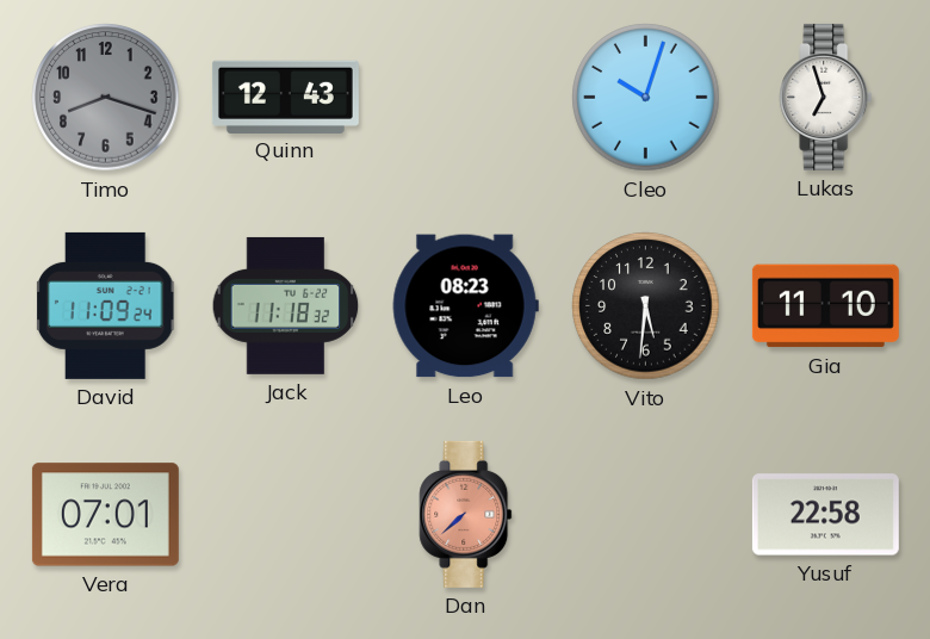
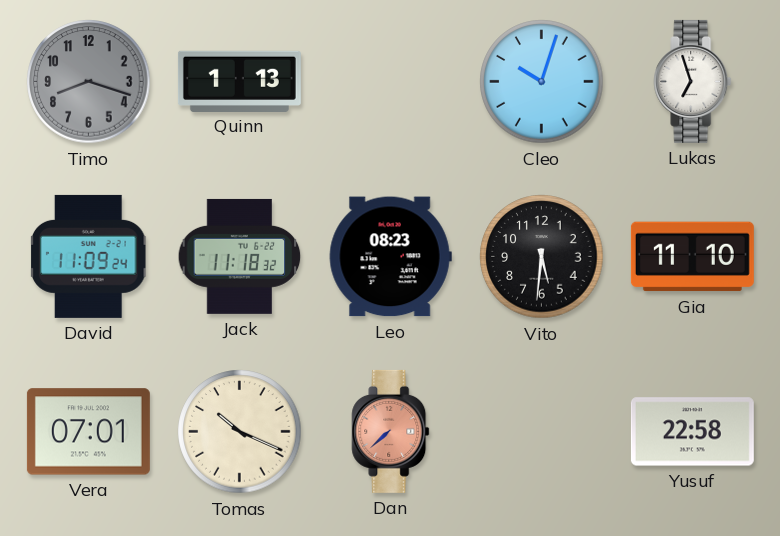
Quinn: 12:43 -> 1:13
Tomas: none -> 10:19
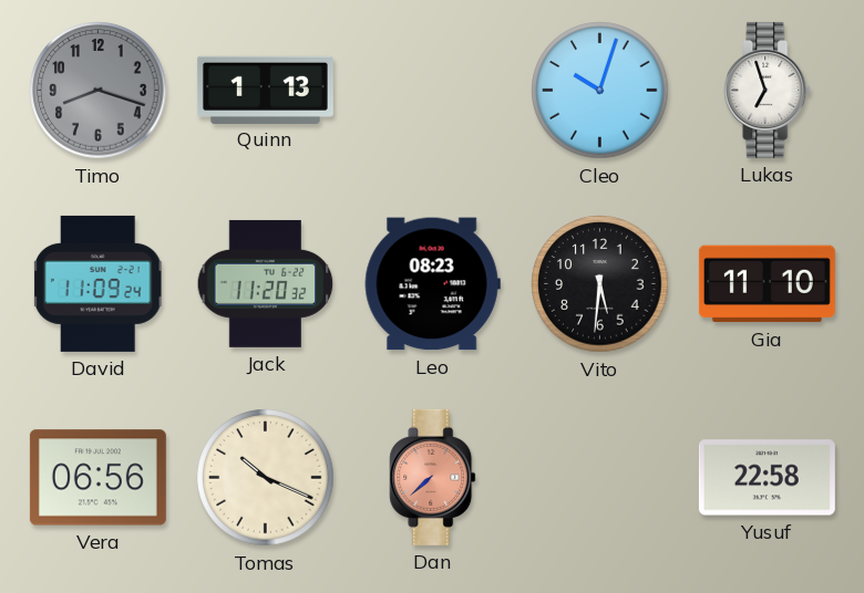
Jack: 11:18 -> 11:20
Vera: 07:01 -> 06:56
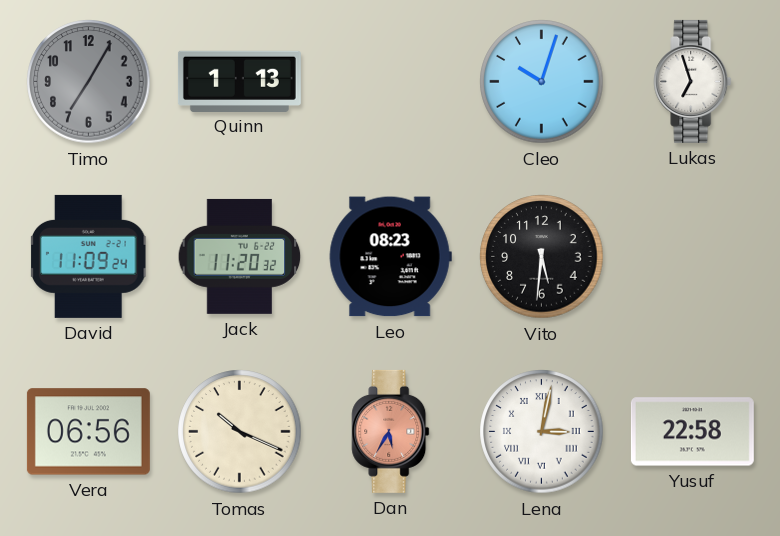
Timo: 8:18 -> 7:05
Gia: 11:10 -> none
Dan: 7:38 -> 5:35
Lena: none -> 3:02
